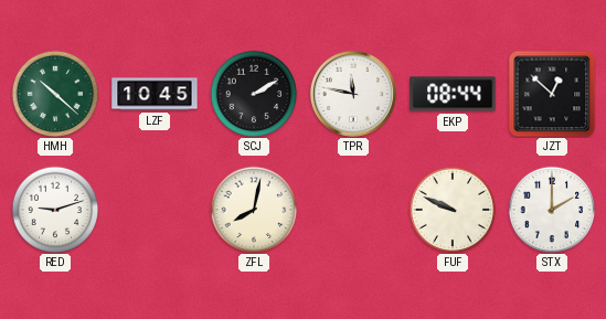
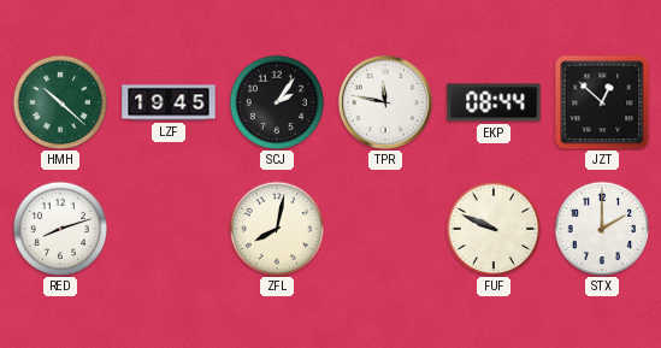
LZF: 10:45 -> 19:45
SCJ: 2:10 -> 2:06
RED: 9:12 -> 8:12
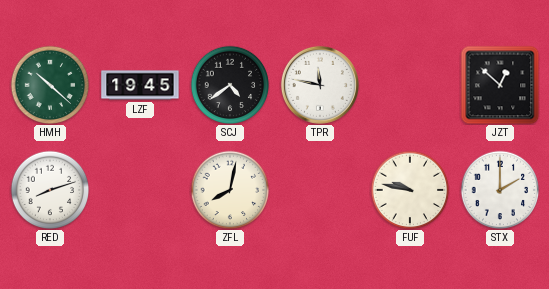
SCJ: 2:06 -> 4:39
EKP: 08:44 -> none
FUF: 9:49 -> 9:47
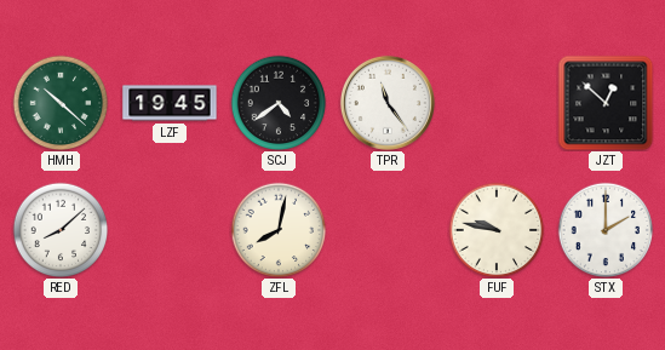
TPR: 11:47 -> 11:24
RED: 8:12 -> 8:08
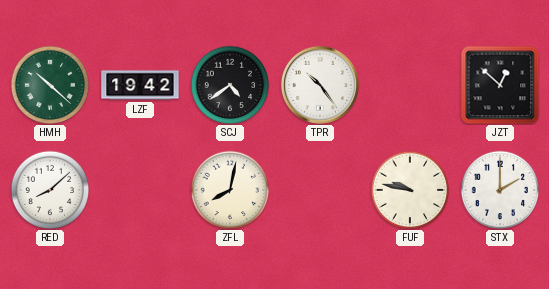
LZF: 19:45 -> 19:42
TPR: 11:24 -> 10:24
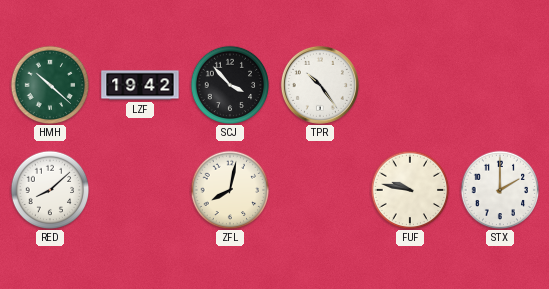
SCJ: 4:39 -> 3:53
JZT: 12:52 -> none
